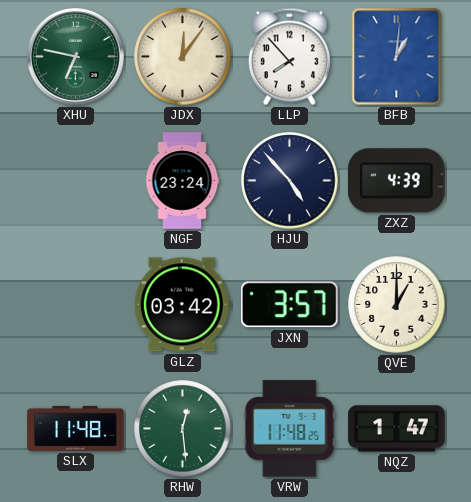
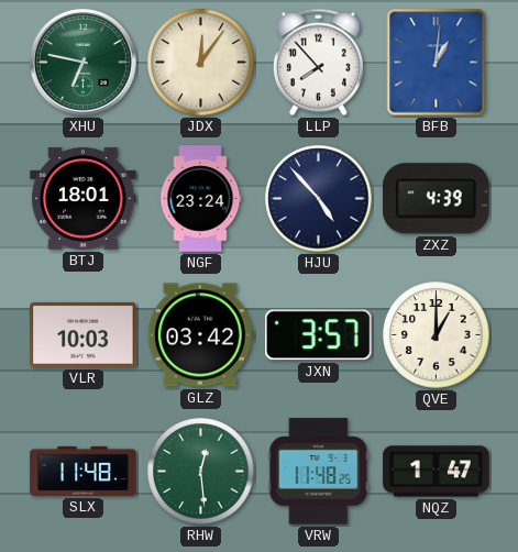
BTJ: none -> 18:01
VLR: none -> 10:03
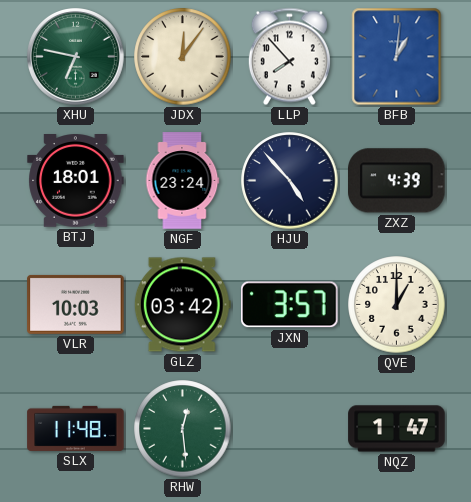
VRW: 11:48 -> none
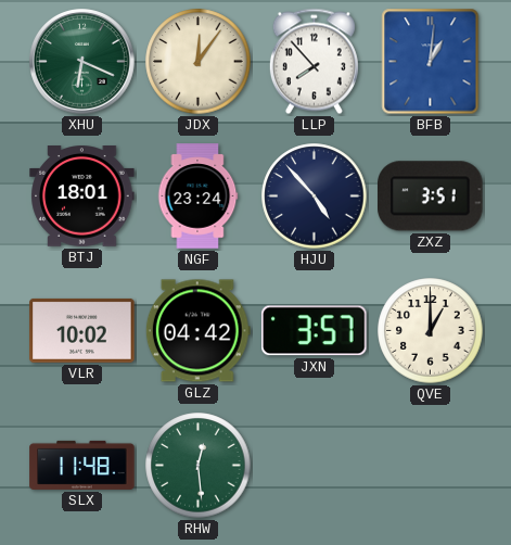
XHU: 6:47 -> 6:19
ZXZ: 4:39 -> 3:51
VLR: 10:03 -> 10:02
GLZ: 03:42 -> 04:42
NQZ: 1:47 -> none
